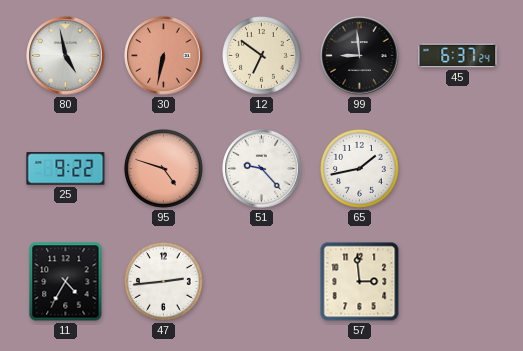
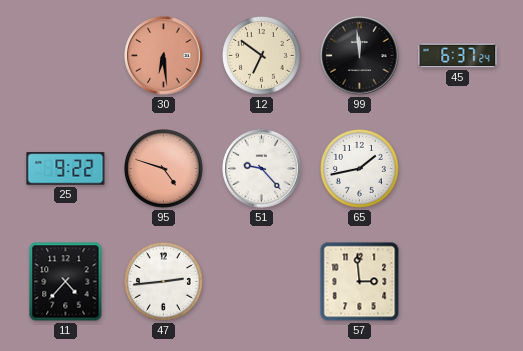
80: 4:58 -> none
30: 6:32 -> 6:29
99: 8:59 -> 11:59
11: 4:35 -> 4:37
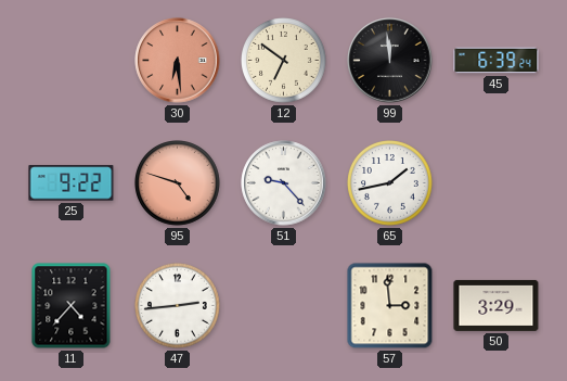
45: 6:37 -> 6:39
50: none -> 3:29
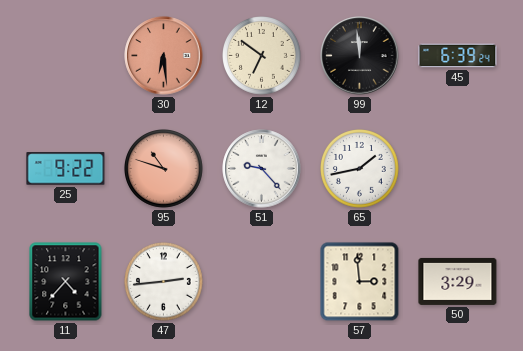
95: 4:48 -> 10:48
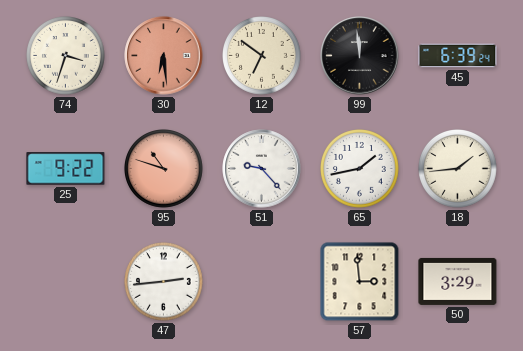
74: none -> 3:33
18: none -> 1:44
11: 4:37 -> none
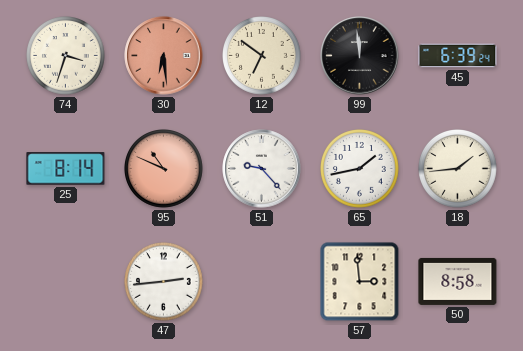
25: 9:22 -> 8:14
95: 10:48 -> 10:49
50: 3:29 -> 8:58
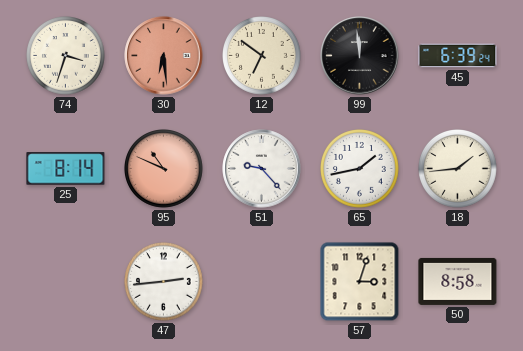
57: 2:59 -> 3:03
